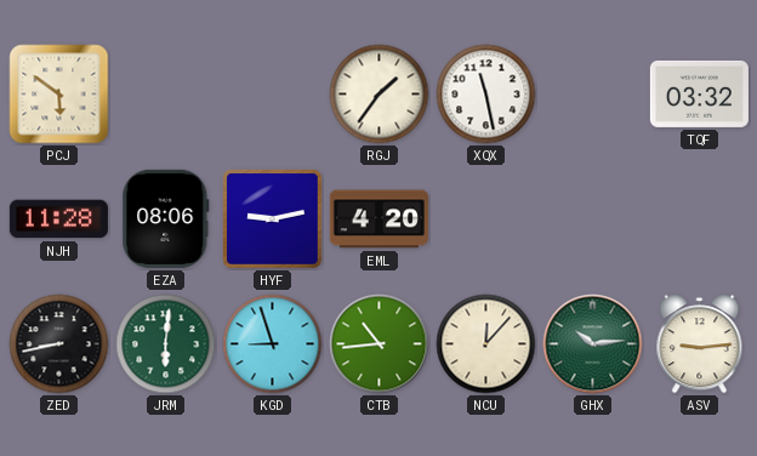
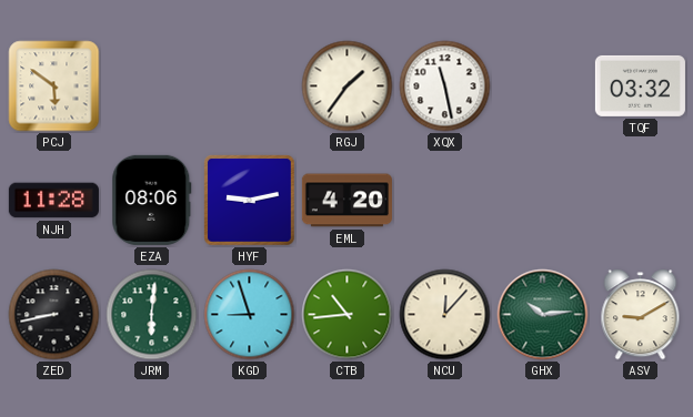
ASV: 9:14 -> 9:10
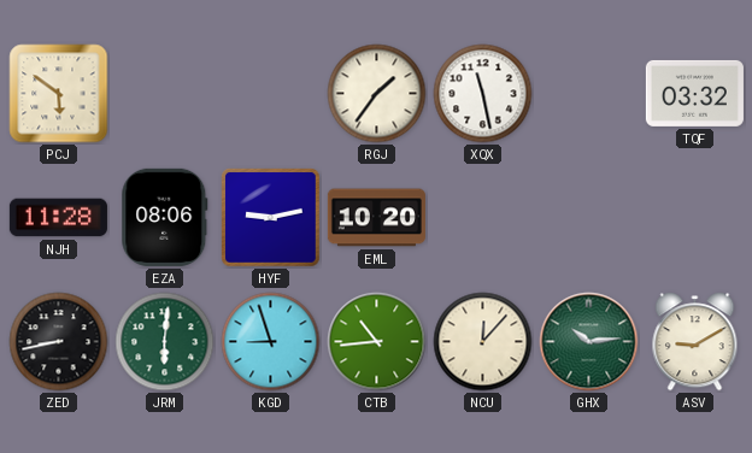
EML: 4:20 -> 10:20
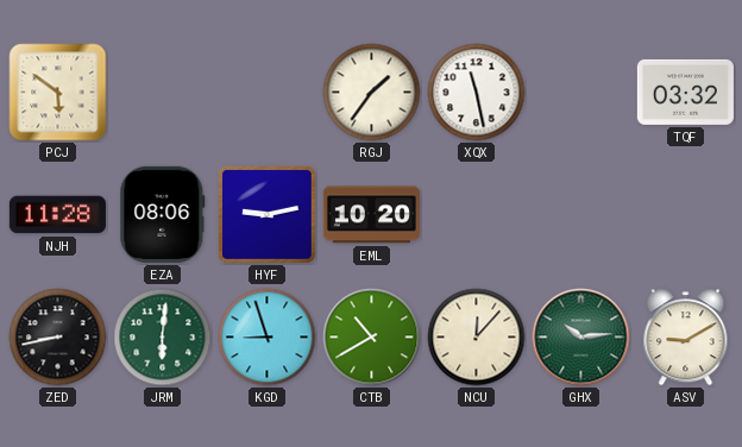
CTB: 10:44 -> 10:40
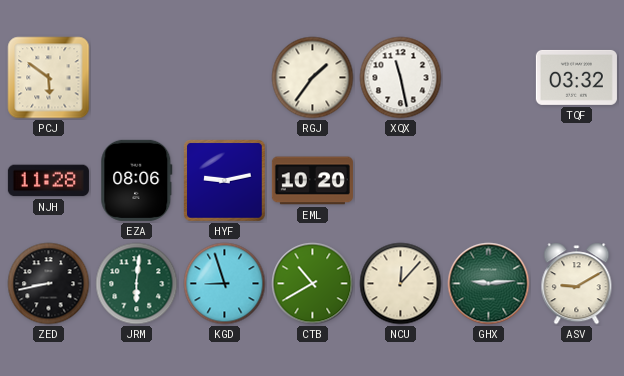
GHX: 10:14 -> 9:14
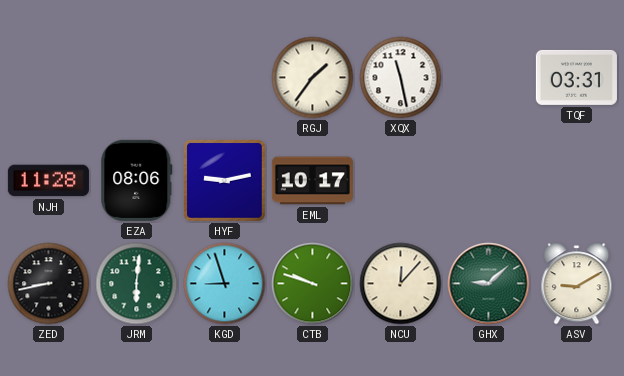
PCJ: 5:51 -> none
TQF: 03:32 -> 03:31
EML: 10:20 -> 10:17
CTB: 10:40 -> 9:48
GHX: 9:14 -> 9:08
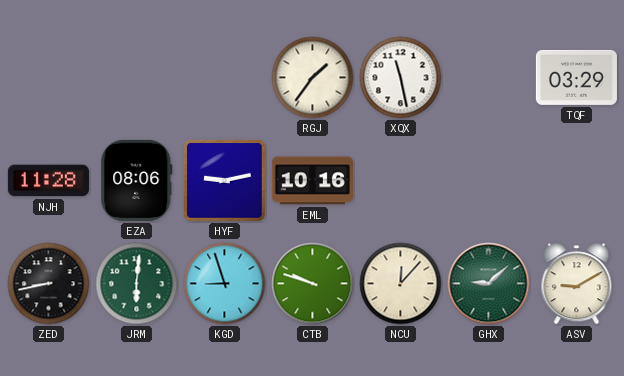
TQF: 03:31 -> 03:29
EML: 10:17 -> 10:16
